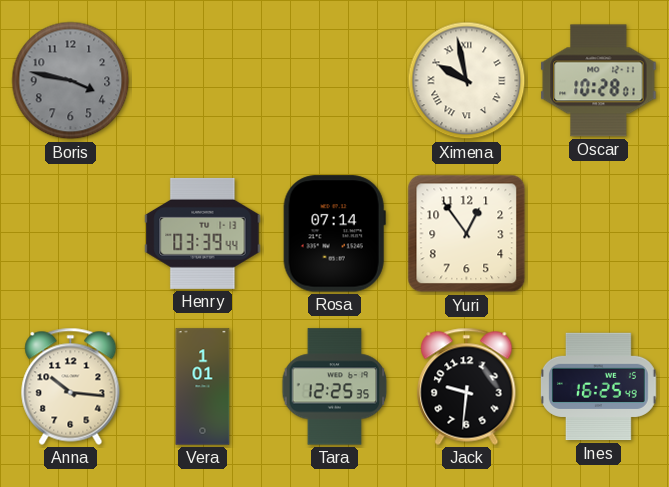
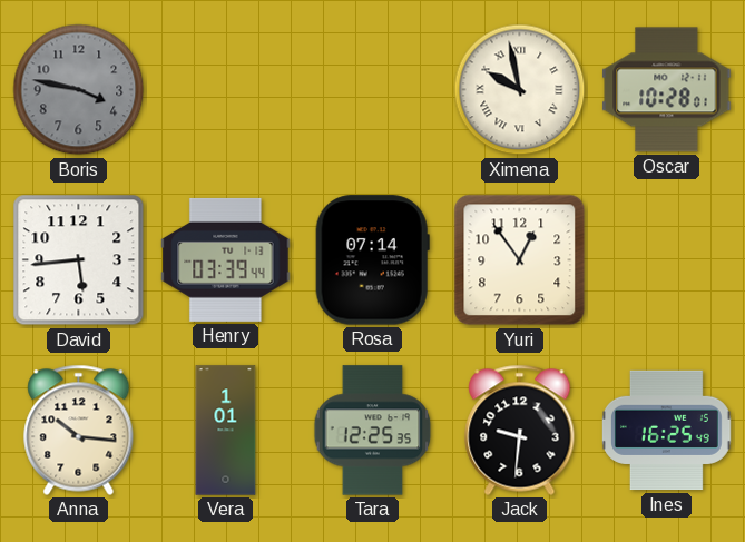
David: none -> 5:44
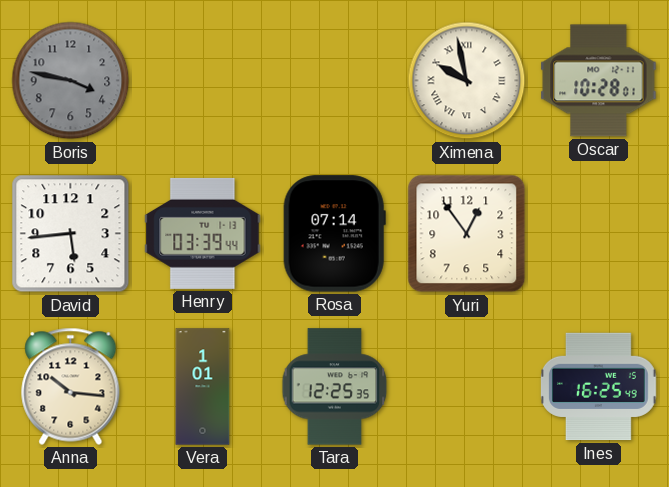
Jack: 9:31 -> none
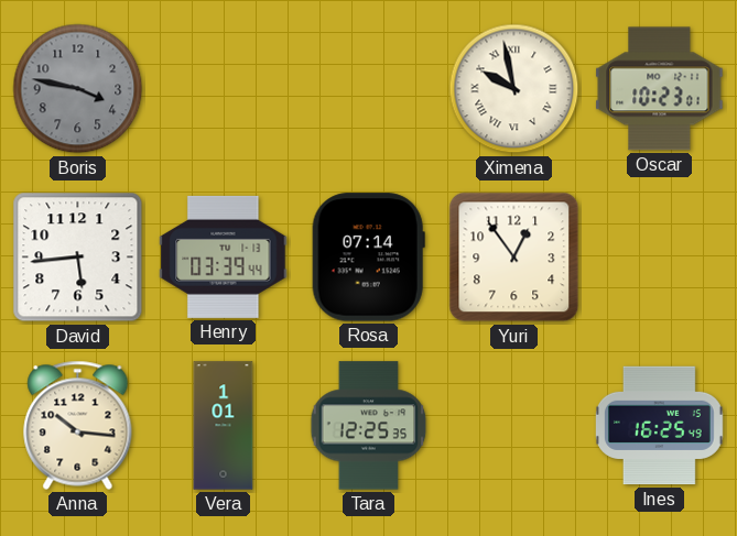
Oscar: 10:28 -> 10:23
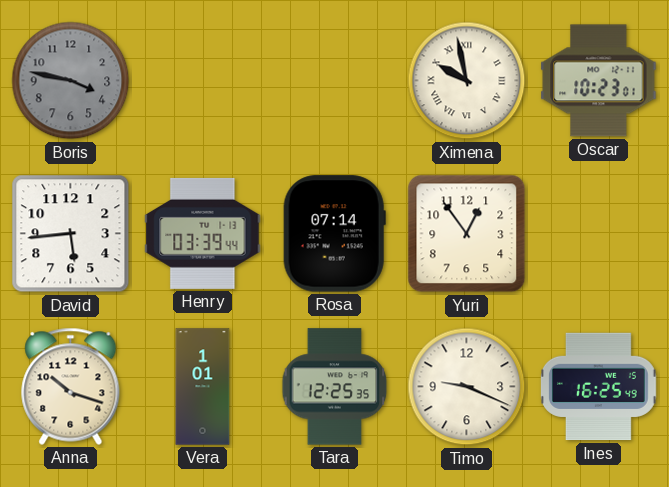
Anna: 10:16 -> 10:18
Timo: none -> 9:19
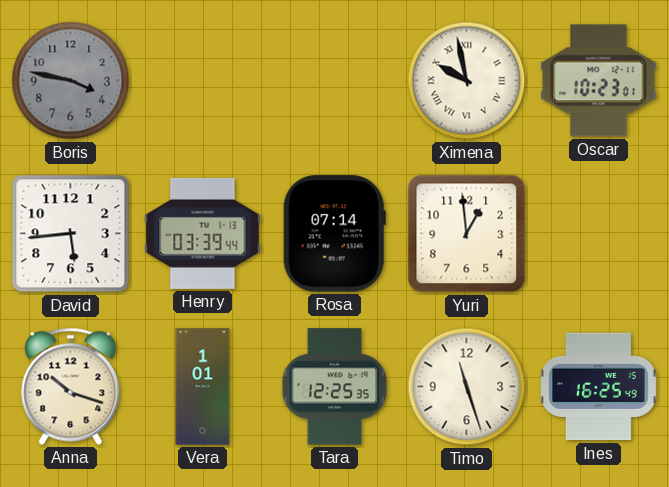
Yuri: 12:54 -> 12:59
Timo: 9:19 -> 11:27
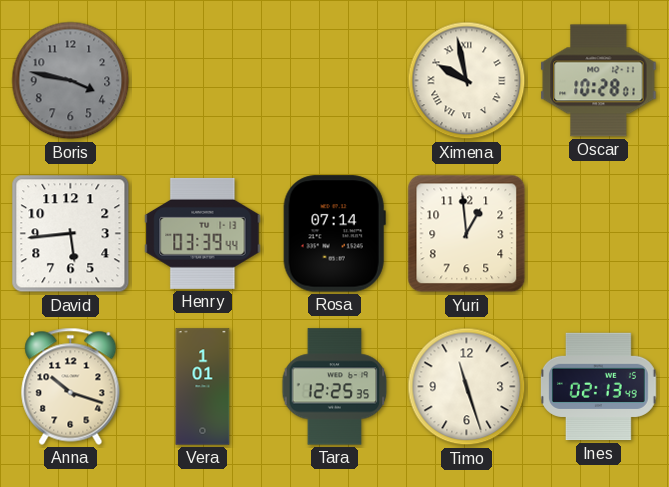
Oscar: 10:23 -> 10:28
Ines: 16:25 -> 02:13
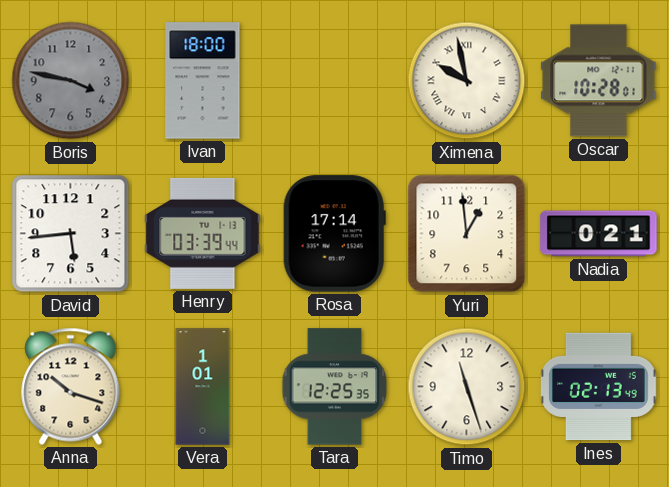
Ivan: none -> 18:00
Rosa: 07:14 -> 17:14
Nadia: none -> 0:21
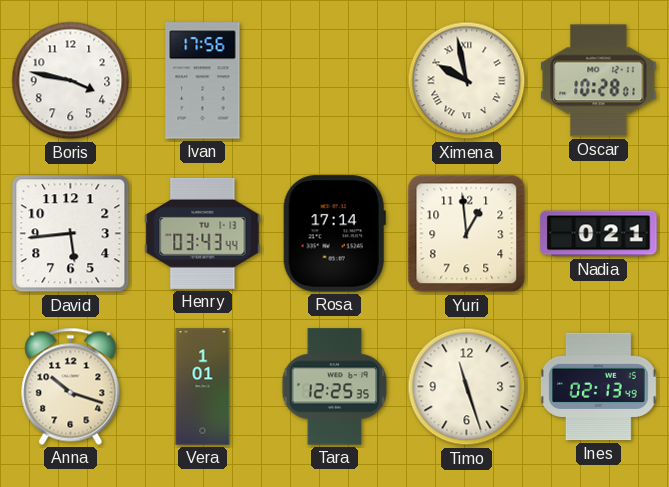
Boris dial: grey -> white
Ivan: 18:00 -> 17:56
Henry: 03:39 -> 03:43
